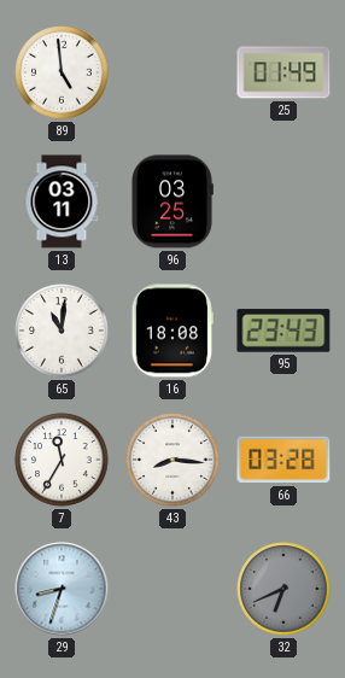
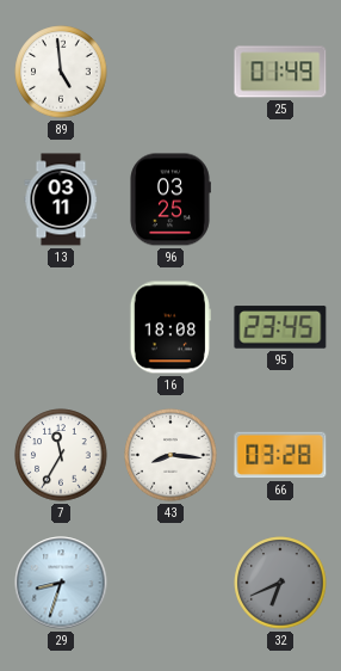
65: 11:01 -> none
95: 23:43 -> 23:45
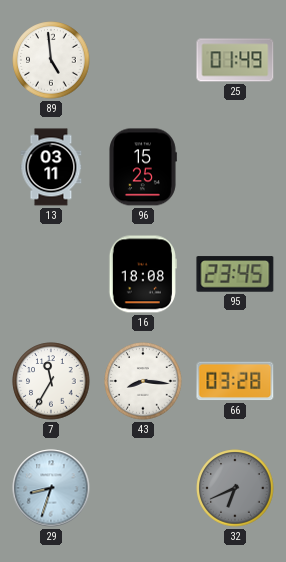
96: 03:25 -> 15:25
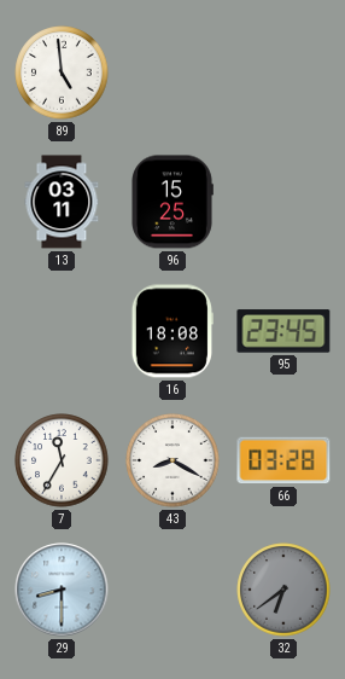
25: 01:49 -> none
43: 8:16 -> 8:20
29: 8:33 -> 8:30
32: 6:41 -> 6:39
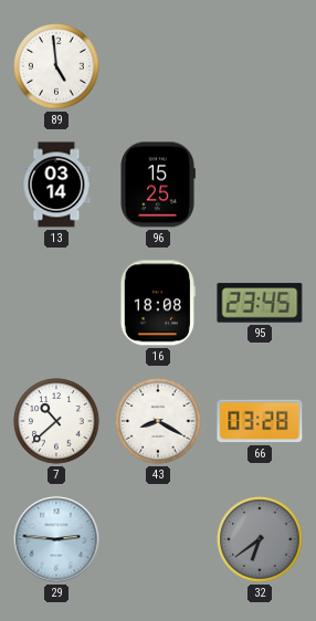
13: 03:11 -> 03:14
7: 11:35 -> 10:38
29: 8:30 -> 2:46
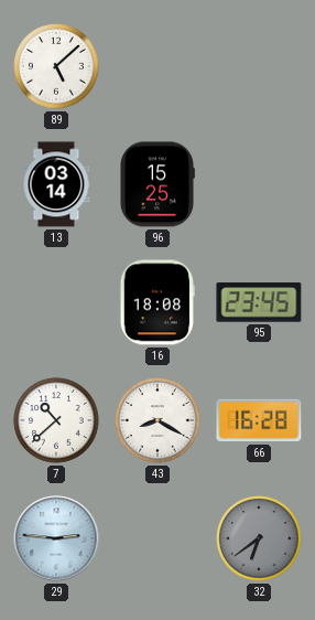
89: 4:59 -> 5:08
66: 03:28 -> 16:28
